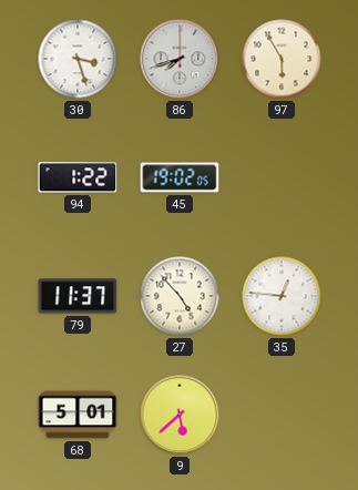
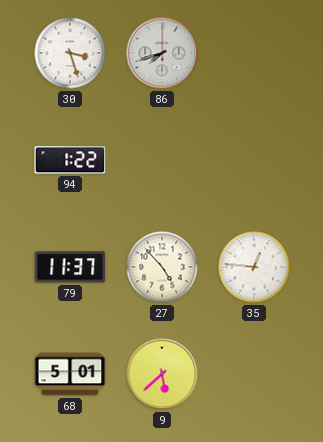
97: 5:55 -> none
45: 19:02 -> none
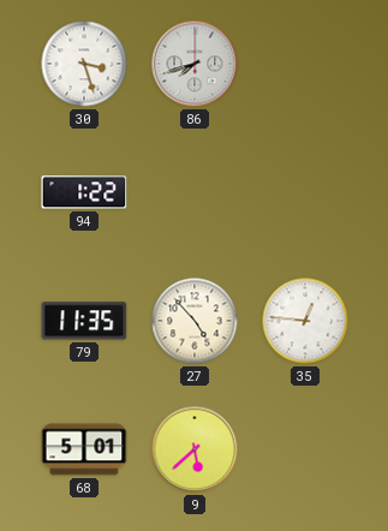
79: 11:37 -> 11:35
